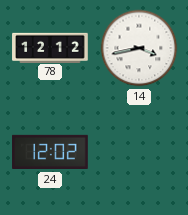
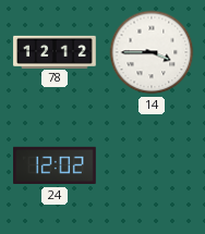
14: 3:43 -> 3:45
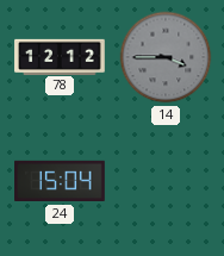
14 dial: white -> grey
24: 12:02 -> 15:04
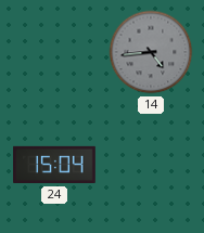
78: 12:12 -> none
14: 3:45 -> 4:44
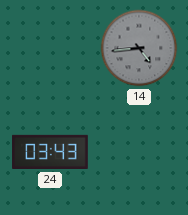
24: 15:04 -> 03:43
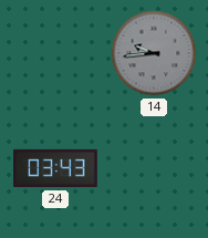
14: 4:44 -> 9:44
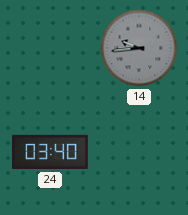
24: 03:43 -> 03:40
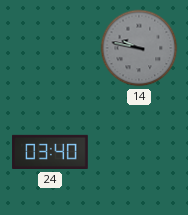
14: 9:44 -> 9:47
